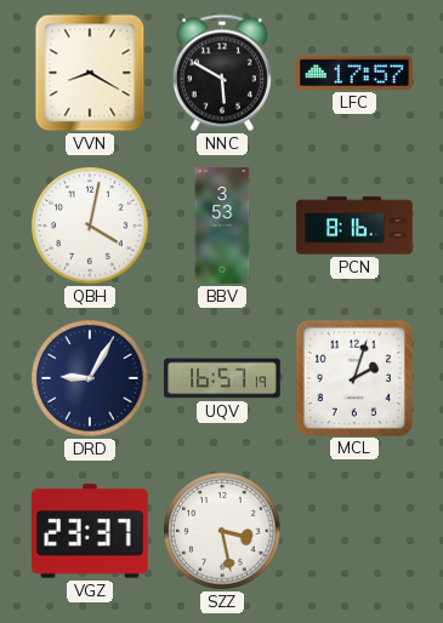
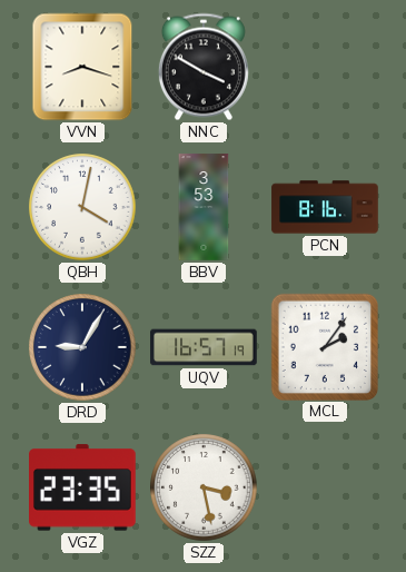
VVN: 8:20 -> 8:18
NNC: 5:50 -> 3:50
LFC: 17:57 -> none
MCL: 2:03 -> 2:06
VGZ: 23:37 -> 23:35
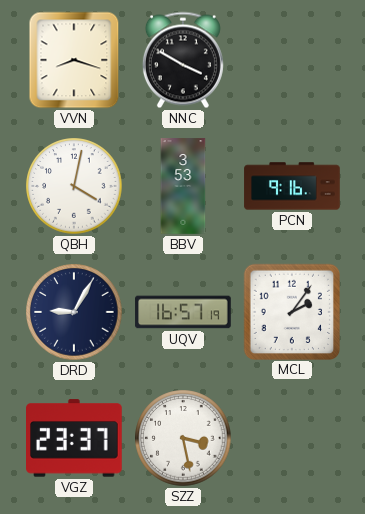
PCN: 8:16 -> 9:16
VGZ: 23:35 -> 23:37
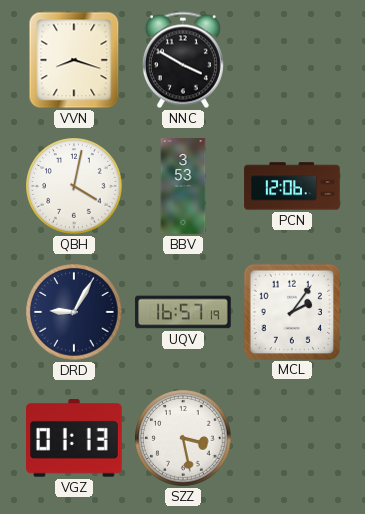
PCN: 9:16 -> 12:06
VGZ: 23:37 -> 01:13
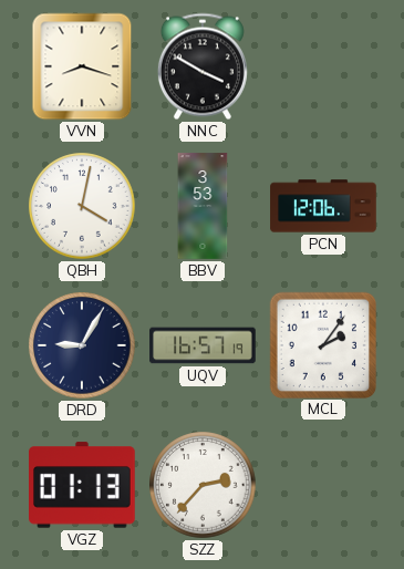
SZZ: 3:28 -> 2:37
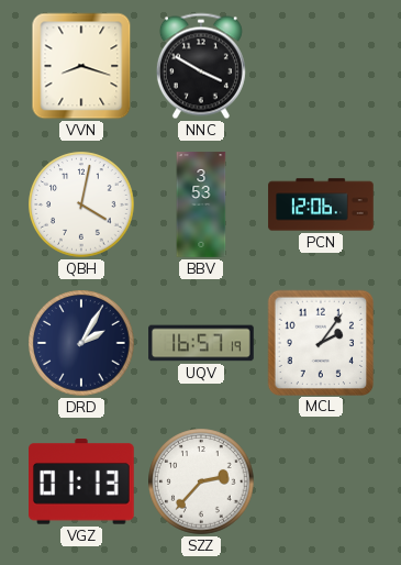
DRD: 9:05 -> 2:05
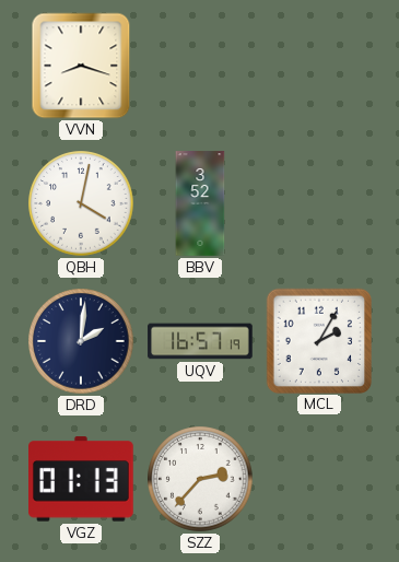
NNC: 3:50 -> none
BBV: 3:53 -> 3:52
PCN: 12:06 -> none
DRD: 2:05 -> 2:01
MCL: 2:06 -> 2:05
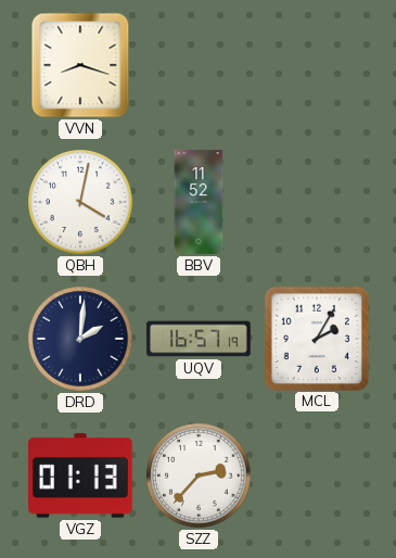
BBV: 3:52 -> 11:52
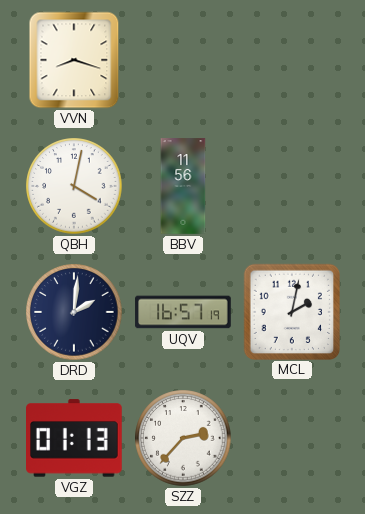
BBV: 11:52 -> 11:56
MCL: 2:05 -> 2:02
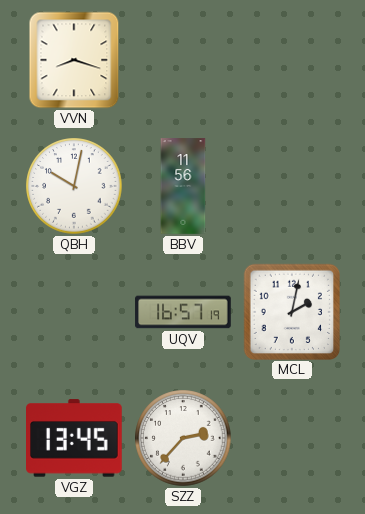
QBH: 4:02 -> 10:02
DRD: 2:01 -> none
VGZ: 01:13 -> 13:45
